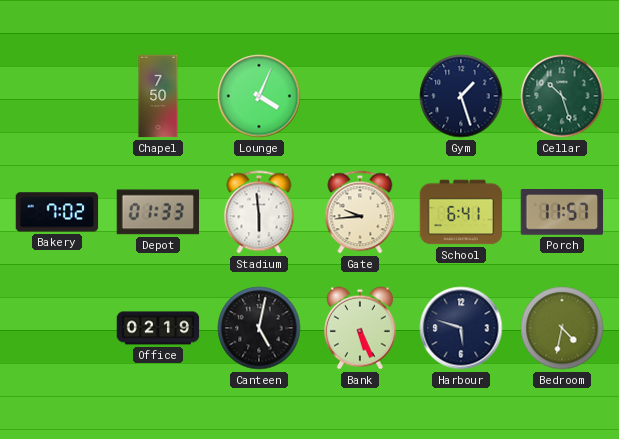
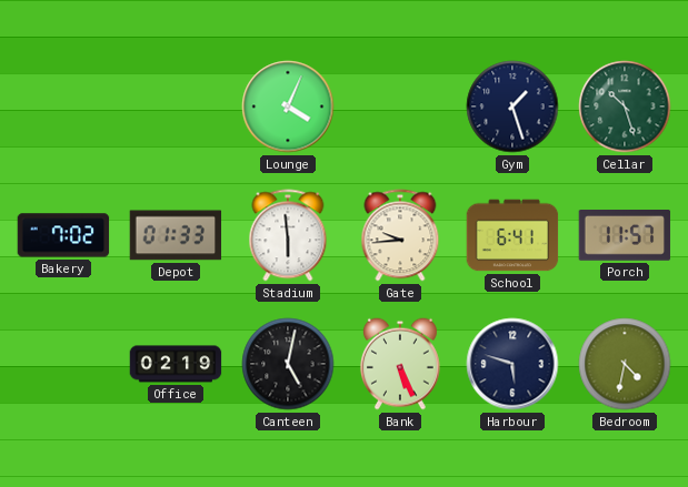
Chapel: 7:50 -> none
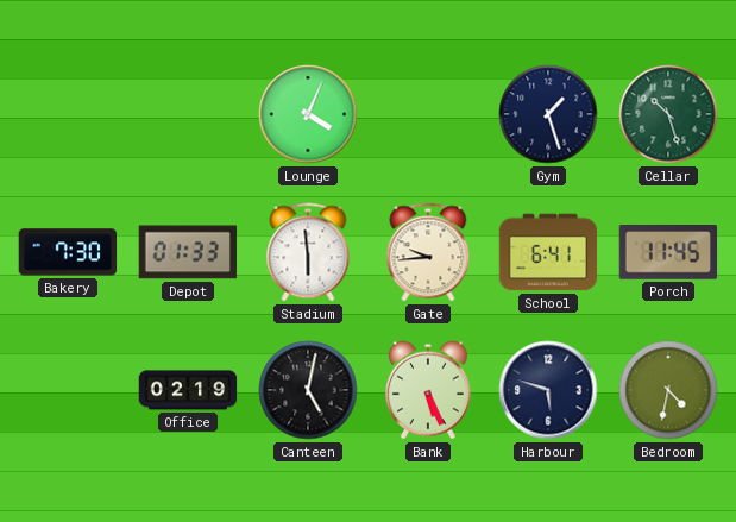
Bakery: 7:02 -> 7:30
Porch: 11:57 -> 11:45
